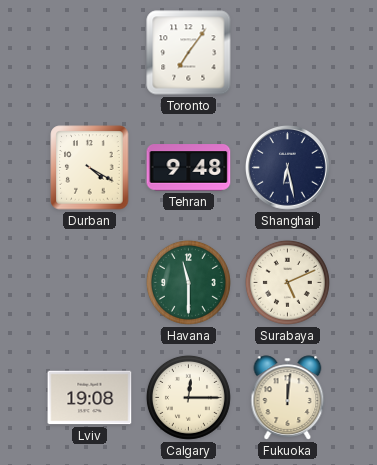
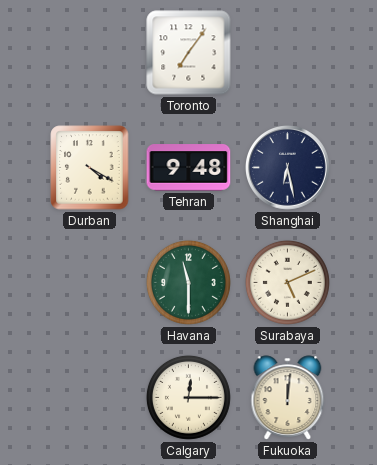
Lviv: 19:08 -> none
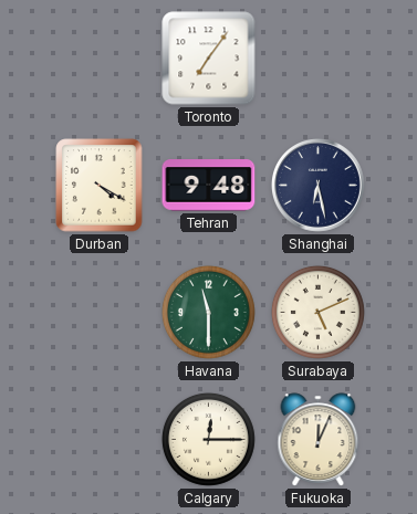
Fukuoka: 12:01 -> 12:04
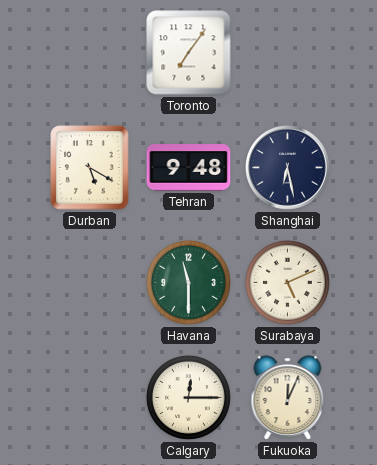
Durban: 4:20 -> 5:20
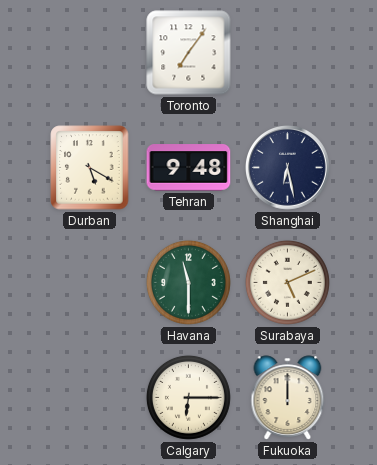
Calgary: 12:15 -> 6:15
Fukuoka: 12:04 -> 12:00
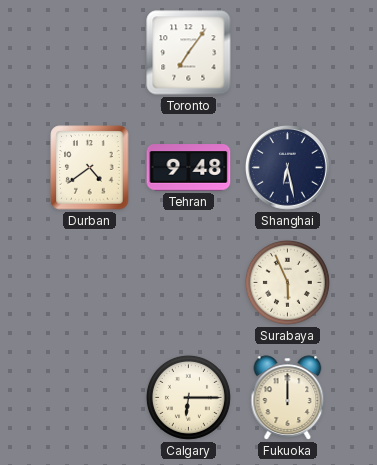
Durban: 5:20 -> 4:39
Havana: 11:30 -> none
Surabaya: 5:11 -> 5:56
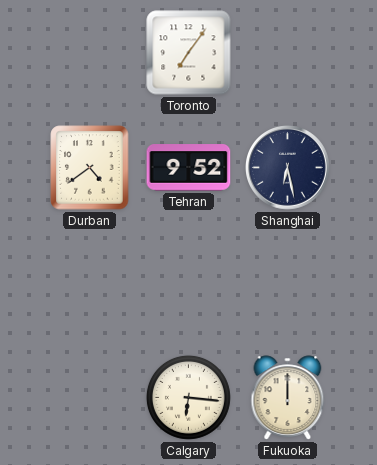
Tehran: 9:48 -> 9:52
Surabaya: 5:56 -> none
Calgary: 6:15 -> 6:16
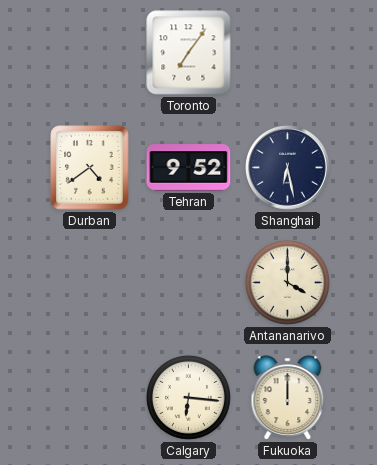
Antananarivo: none -> 4:00
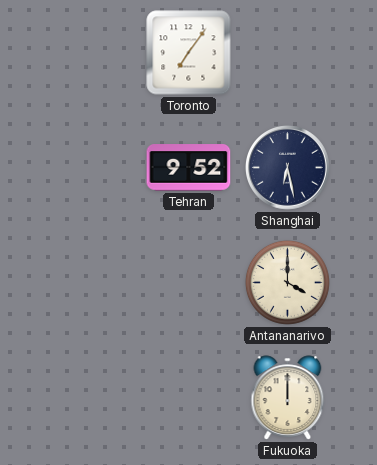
Durban: 4:39 -> none
Calgary: 6:16 -> none
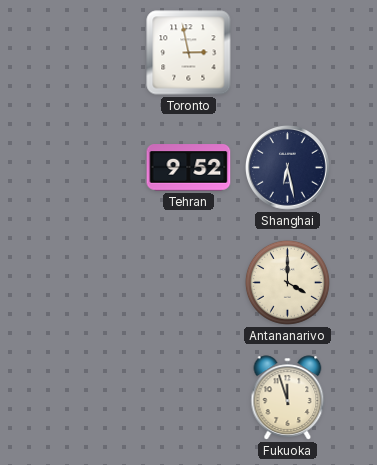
Toronto: 7:06 -> 2:58
Fukuoka: 12:00 -> 11:57
